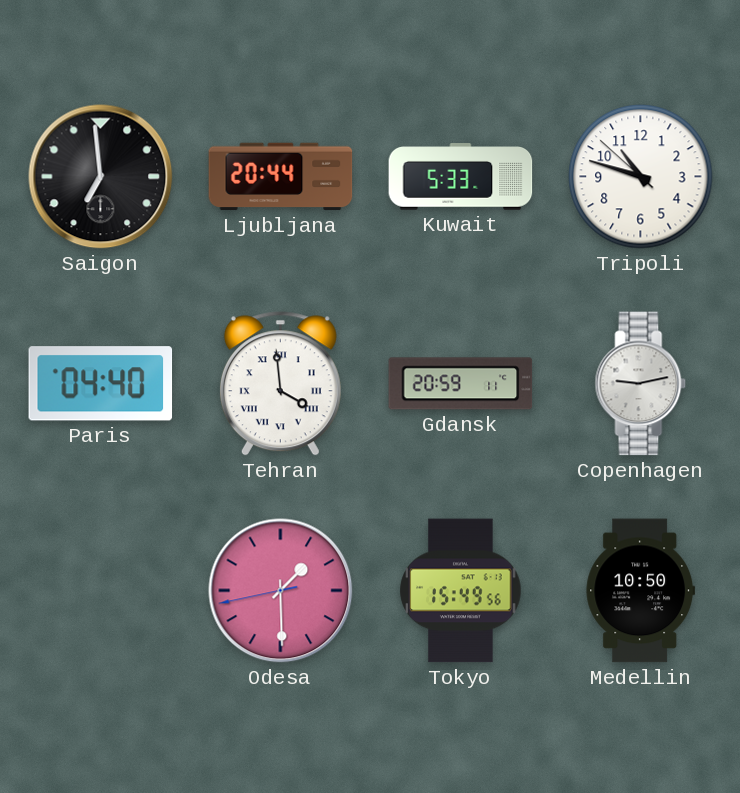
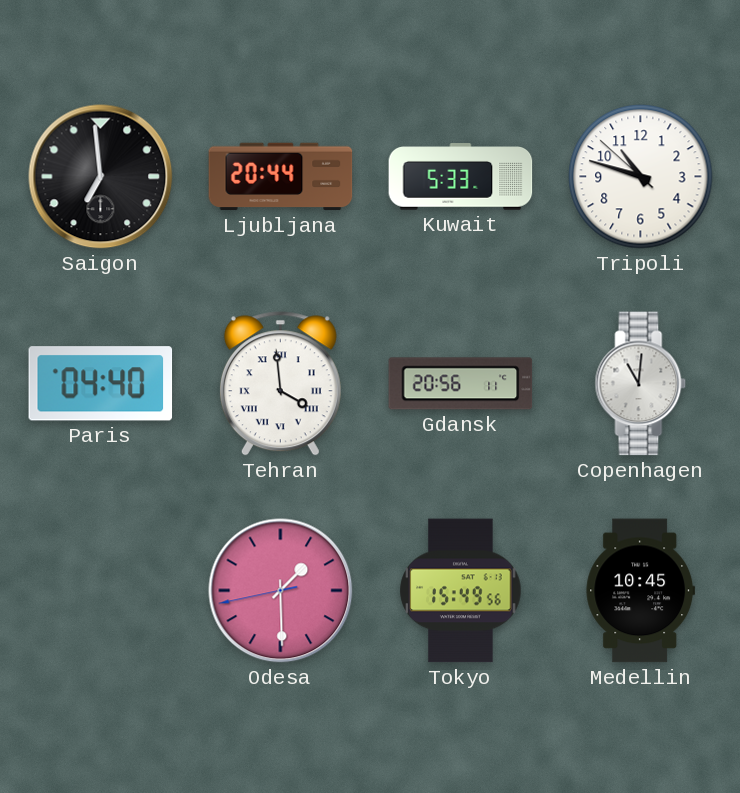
Gdansk: 20:59 -> 20:56
Copenhagen: 9:13 -> 11:01
Medellin: 10:50 -> 10:45
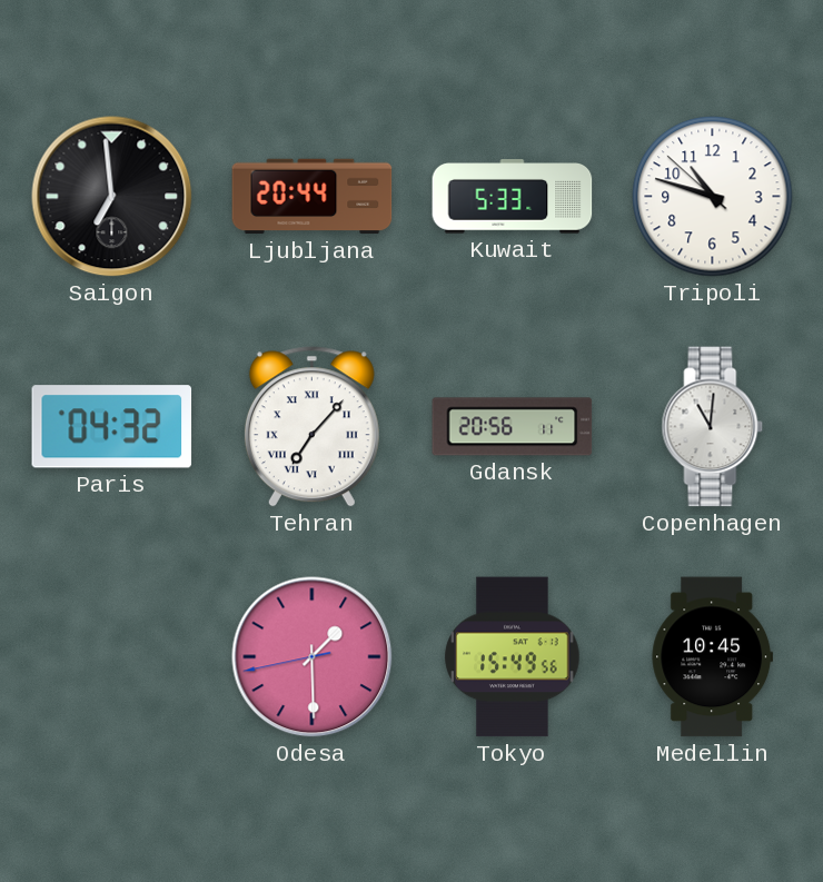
Paris: 04:40 -> 04:32
Tehran: 3:59 -> 7:07
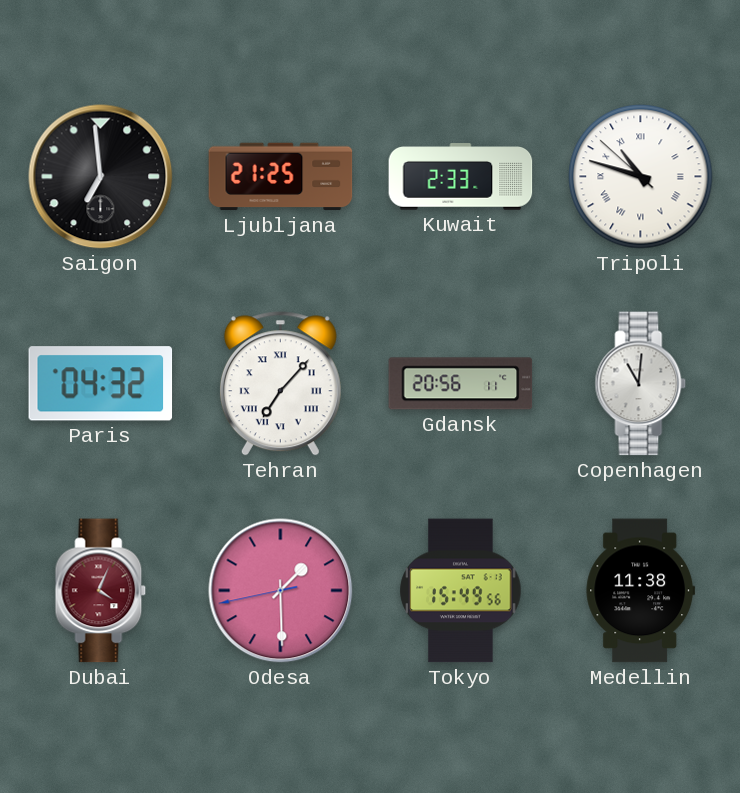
Ljubljana: 20:44 -> 21:25
Kuwait: 5:33 -> 2:33
Tripoli numerals: Arabic -> Roman
Dubai: none -> 4:04
Medellin: 10:45 -> 11:38
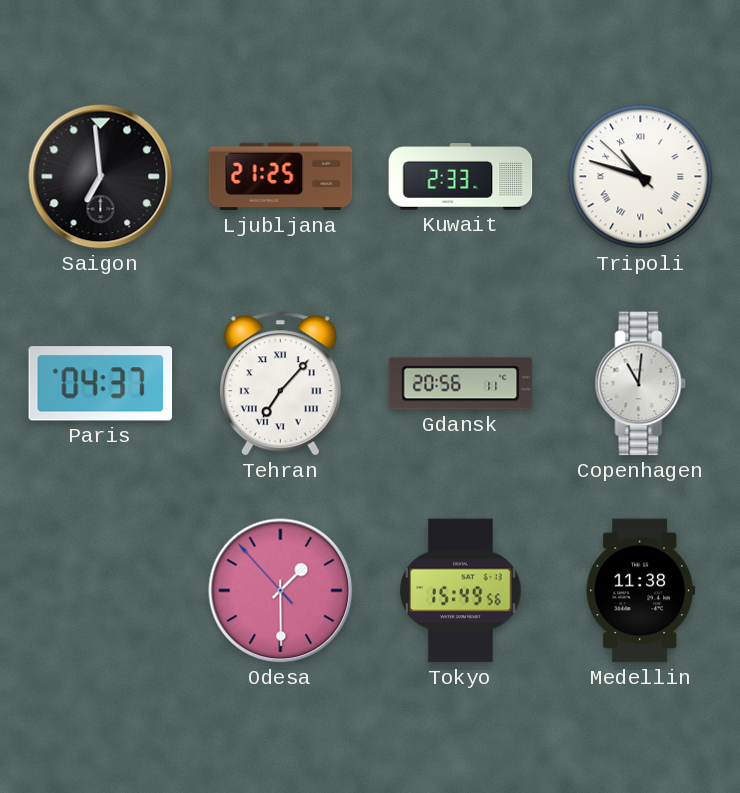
Paris: 04:32 -> 04:37
Dubai: 4:04 -> none
Odesa: 1:29:43 -> 1:29:53
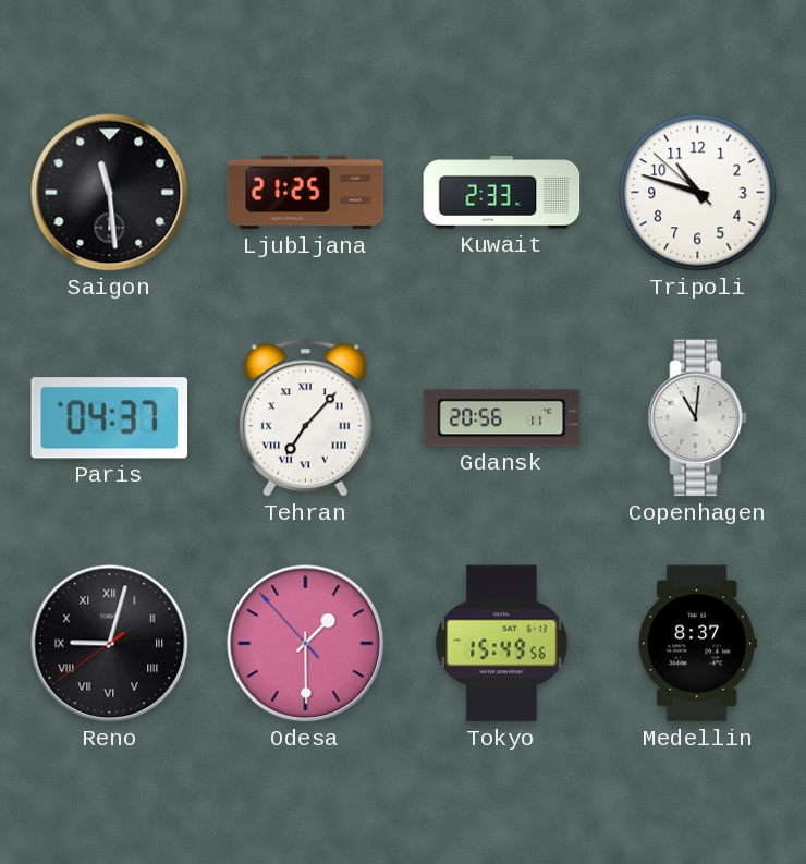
Saigon: 6:59 -> 11:29
Tripoli numerals: Roman -> Arabic
Reno: none -> 9:02
Medellin: 11:38 -> 8:37
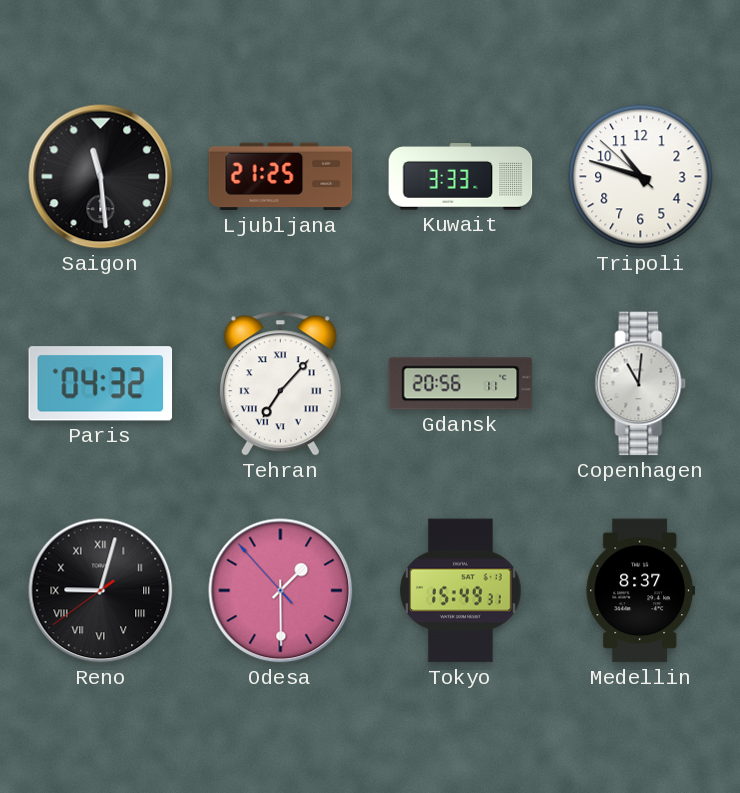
Kuwait: 2:33 -> 3:33
Paris: 04:37 -> 04:32
Tokyo: 15:49:56 -> 15:49:31
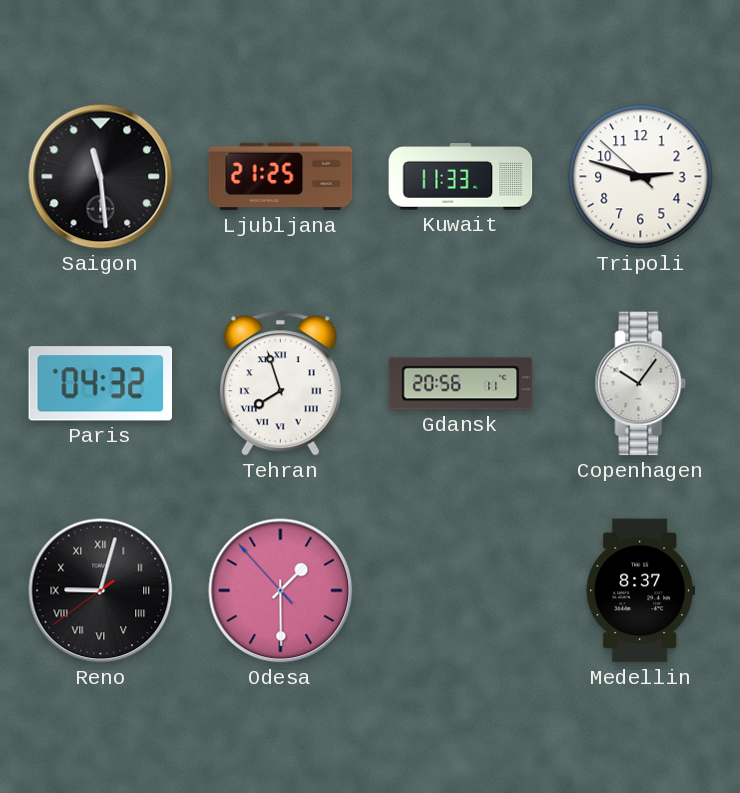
Kuwait: 3:33 -> 11:33
Tripoli: 10:47 -> 2:47
Tehran: 7:07 -> 7:57
Copenhagen: 11:01 -> 10:06
Tokyo: 15:49 -> none
